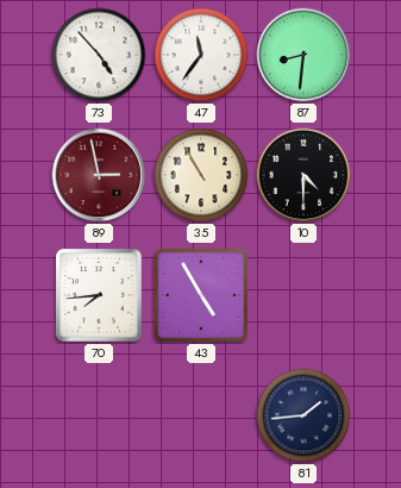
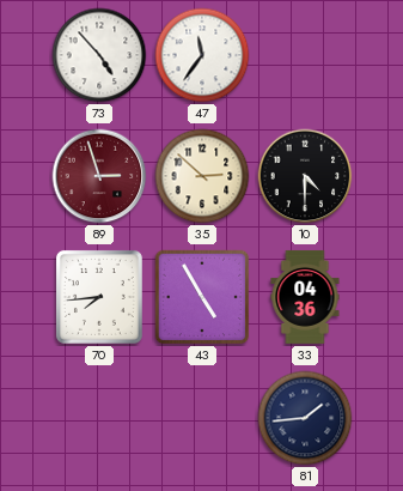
87: 8:31 -> none
89: 2:58 -> 2:57
35: 10:55 -> 2:52
33: none -> 04:36
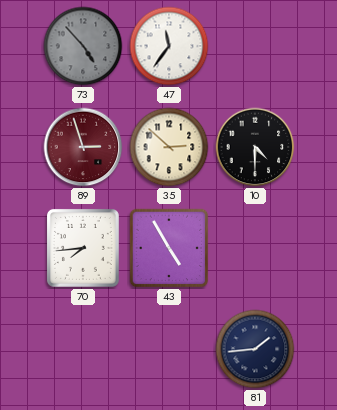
73 dial: white -> grey
33: 04:36 -> none
